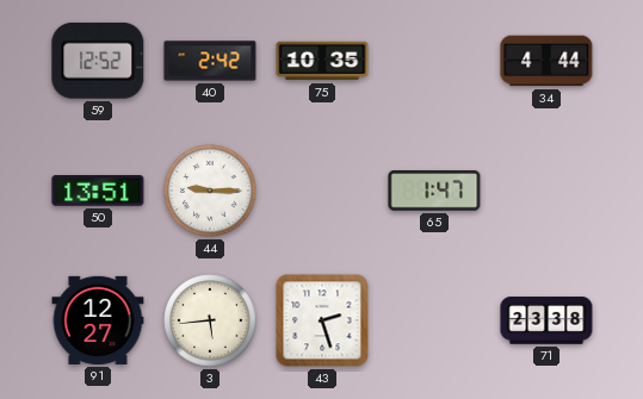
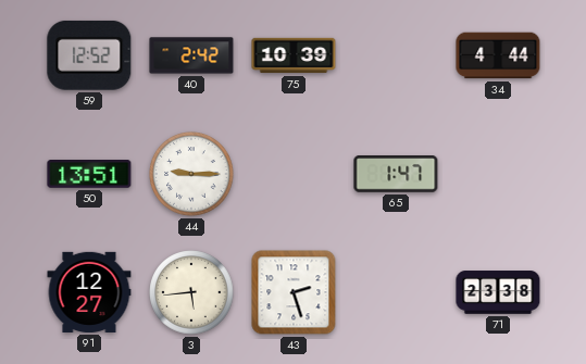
75: 10:35 -> 10:39
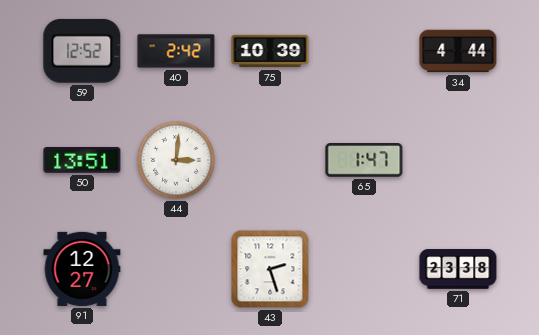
44: 9:15 -> 3:01
3: 5:44 -> none
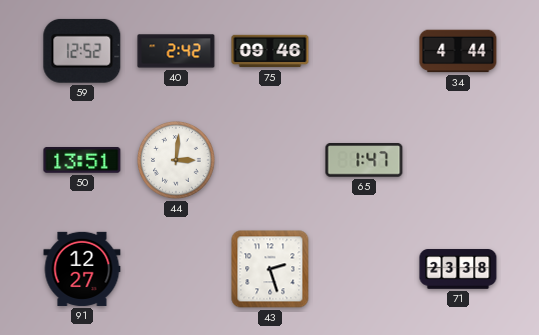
75: 10:39 -> 09:46
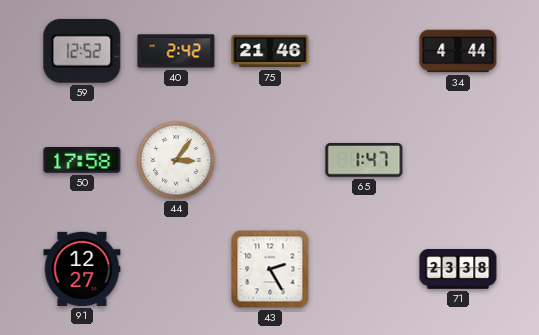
75: 09:46 -> 21:46
50: 13:51 -> 17:58
44: 3:01 -> 3:06
43: 2:27 -> 2:25
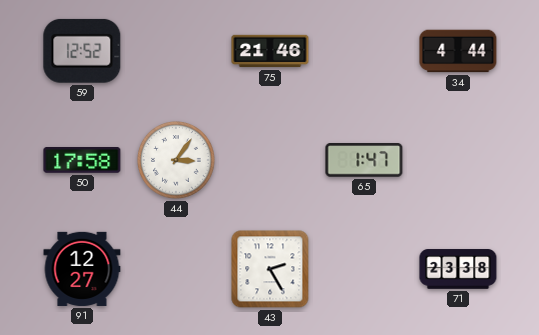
40: 2:42 -> none
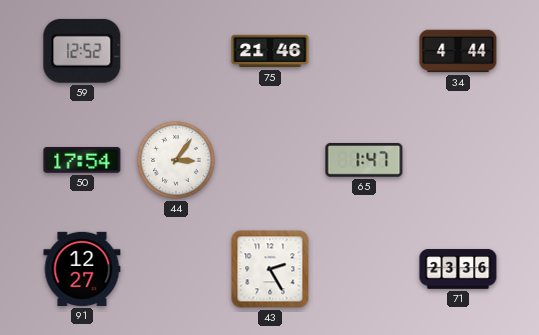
50: 17:58 -> 17:54
71: 23:38 -> 23:36
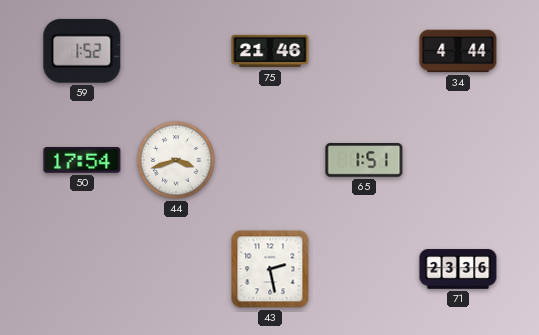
59: 12:52 -> 1:52
44: 3:06 -> 3:42
65: 1:47 -> 1:51
91: 12:27 -> none
43: 2:25 -> 2:28
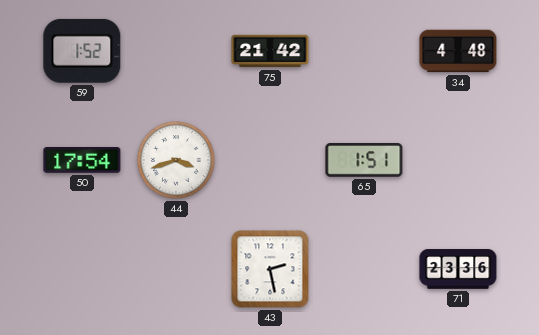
75: 21:46 -> 21:42
34: 4:44 -> 4:48
